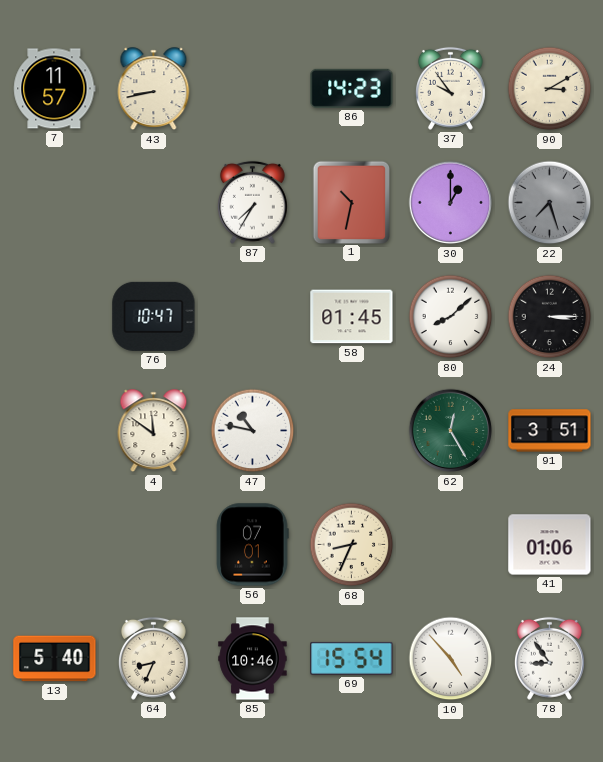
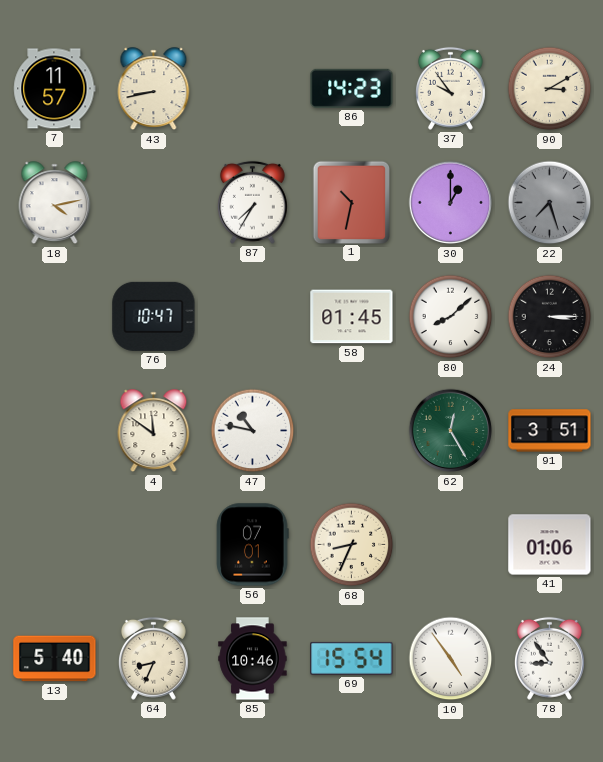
18: none -> 4:13
10: 4:53 -> 4:54
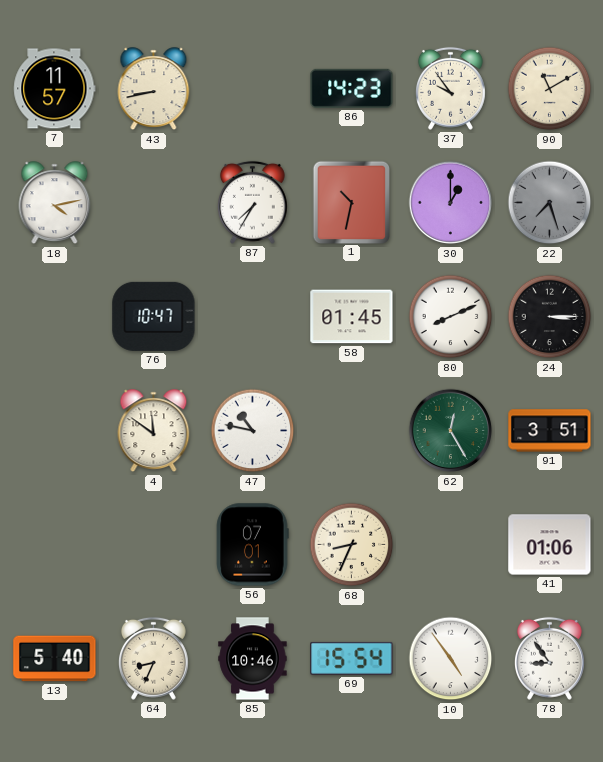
90: 3:10 -> 11:10
80: 8:08 -> 8:11
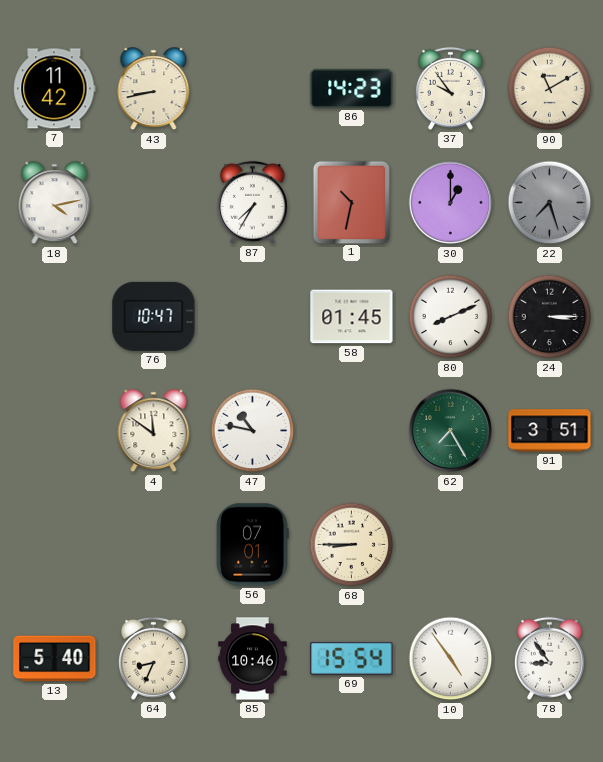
7: 11:57 -> 11:42
62: 12:25 -> 7:25
68: 8:34 -> 8:45
41: 01:06 -> none
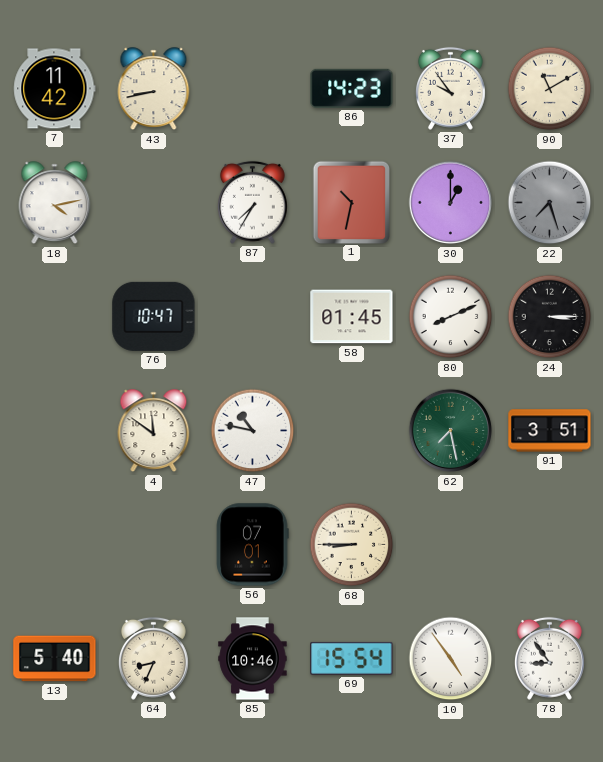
62: 7:25 -> 7:28
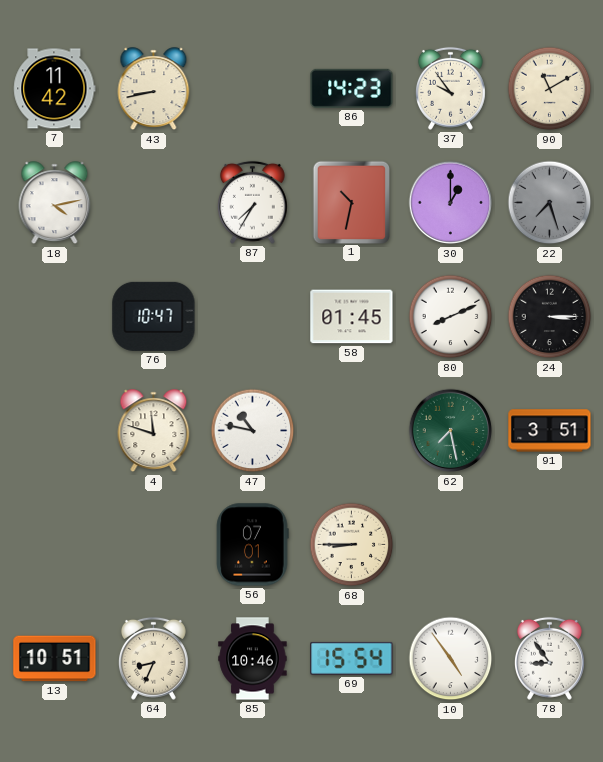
4: 11:51 -> 11:48
13: 5:40 -> 10:51
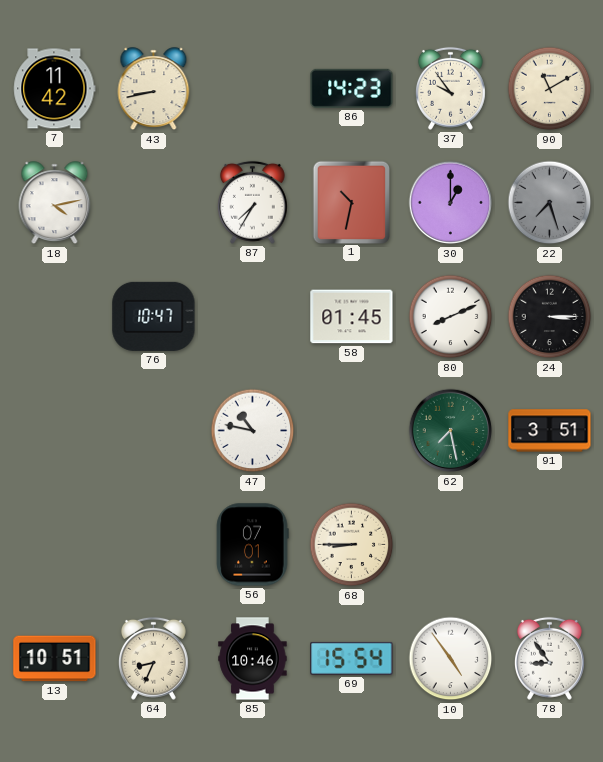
4: 11:48 -> none
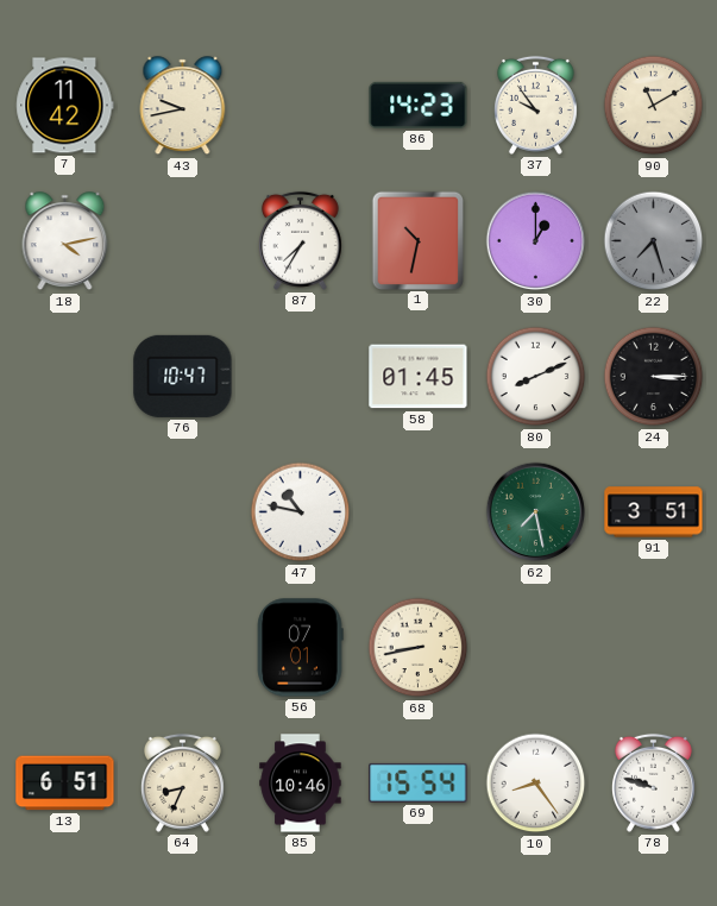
43: 8:43 -> 9:43
68: 8:45 -> 8:43
13: 10:51 -> 6:51
10: 4:54 -> 8:24
78: 8:54 -> 9:48
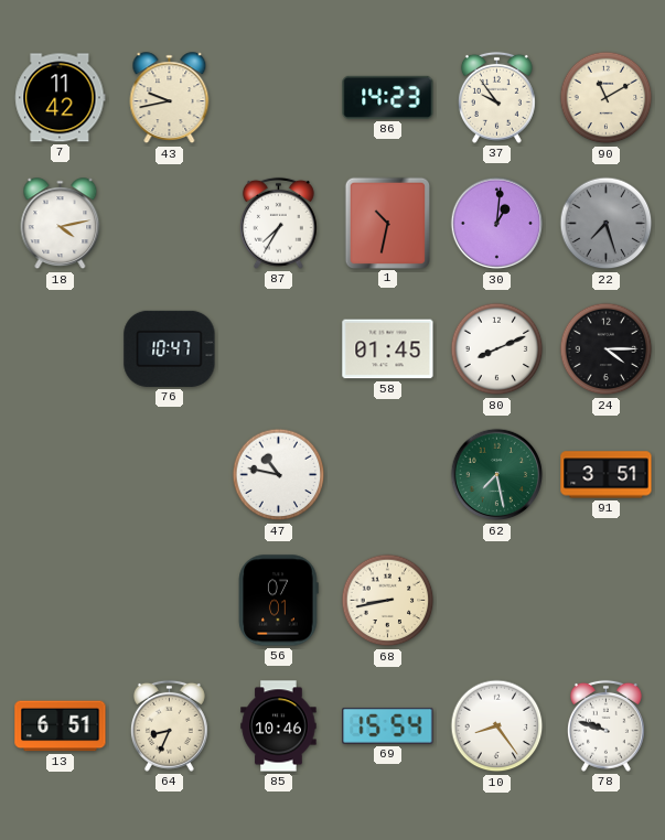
30: 1:00 -> 1:01
24: 3:15 -> 4:15
